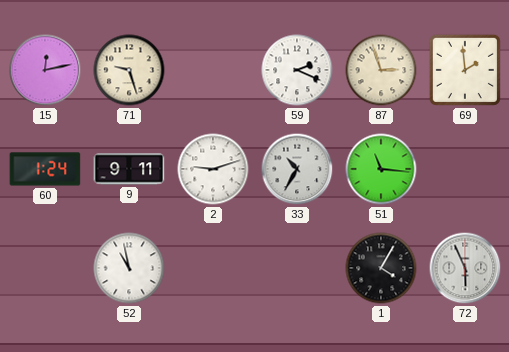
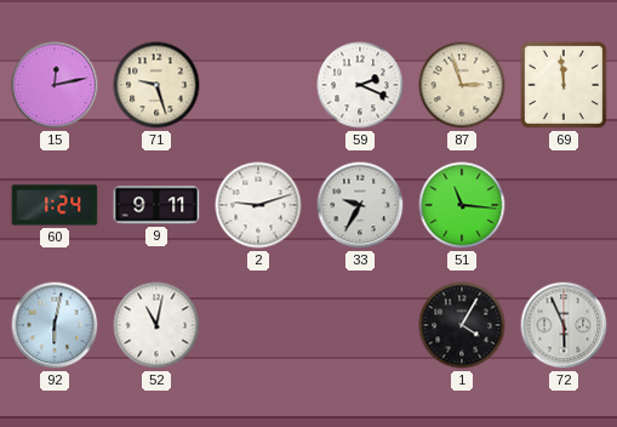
69: 1:59 -> 11:59
33: 10:35 -> 9:35
92: none -> 6:02
52: 10:58 -> 11:02
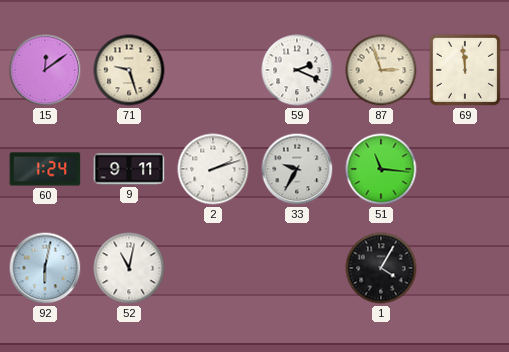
15: 12:13 -> 12:09
2: 9:12 -> 2:12
72: 5:56 -> none
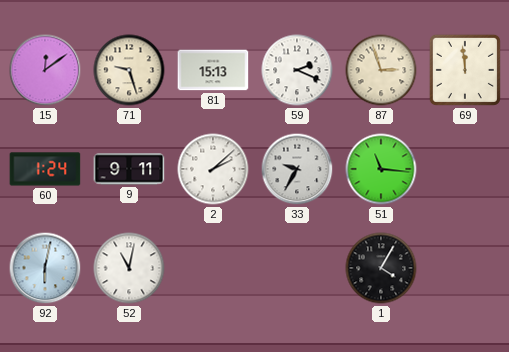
81: none -> 15:13
2: 2:12 -> 2:08
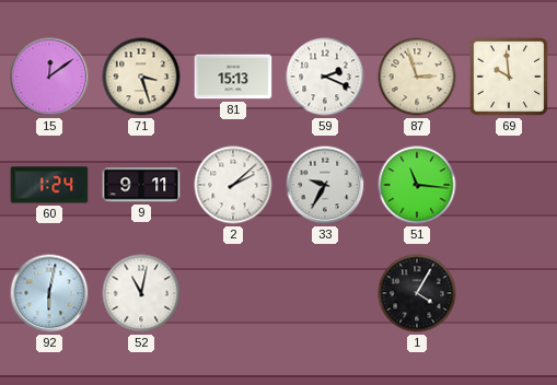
71: 9:27 -> 3:27
69: 11:59 -> 9:59
